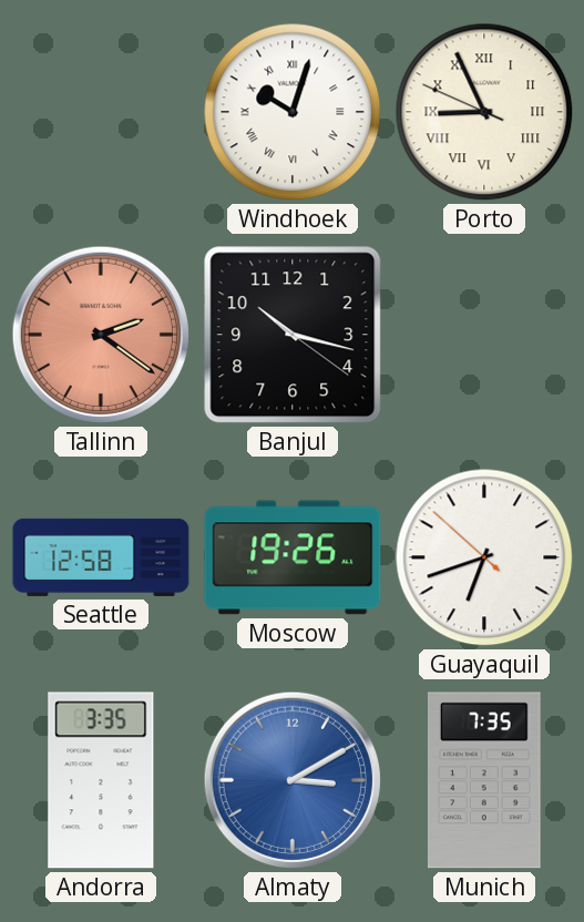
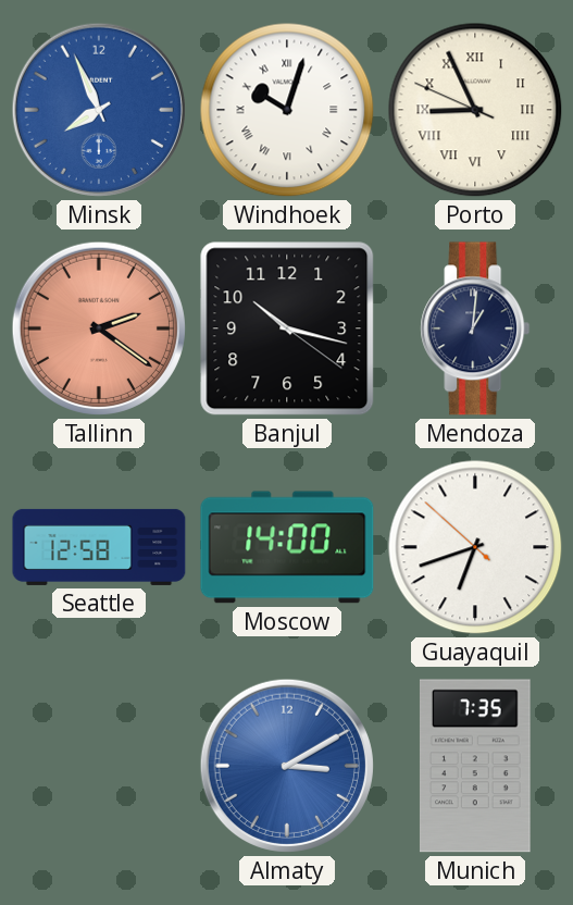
Minsk: none -> 7:56
Mendoza: none -> 1:01
Moscow: 19:26 -> 14:00
Andorra: 3:35 -> none
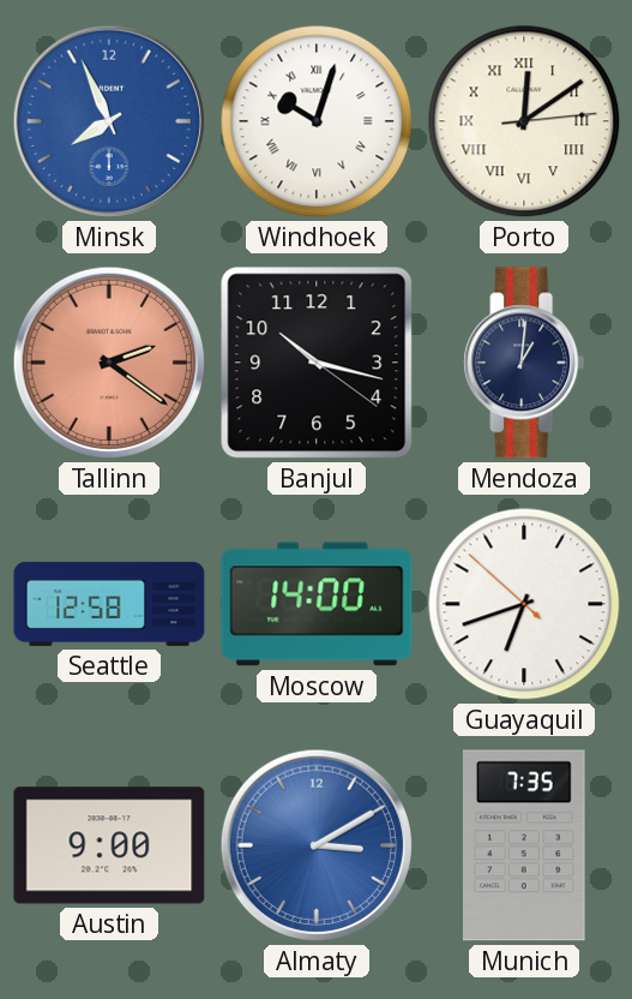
Porto: 8:55 -> 12:09
Austin: none -> 9:00
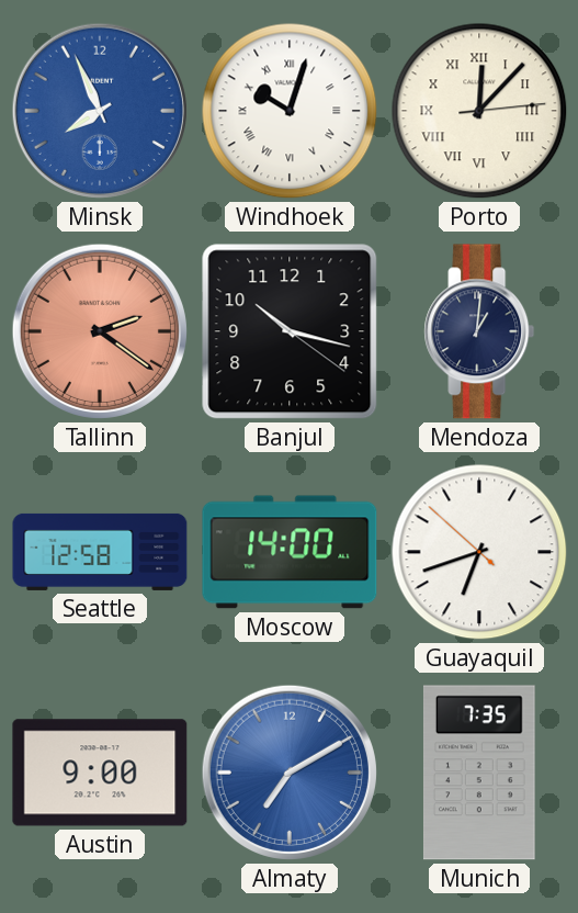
Porto: 12:09 -> 12:07
Almaty: 3:10 -> 7:10
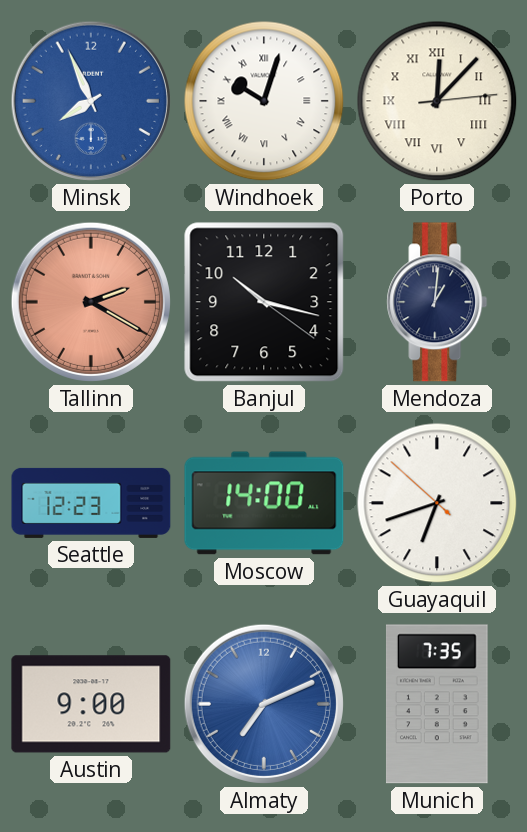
Tallinn: 2:21 -> 2:20
Seattle: 12:58 -> 12:23
Almaty: 7:10 -> 7:11
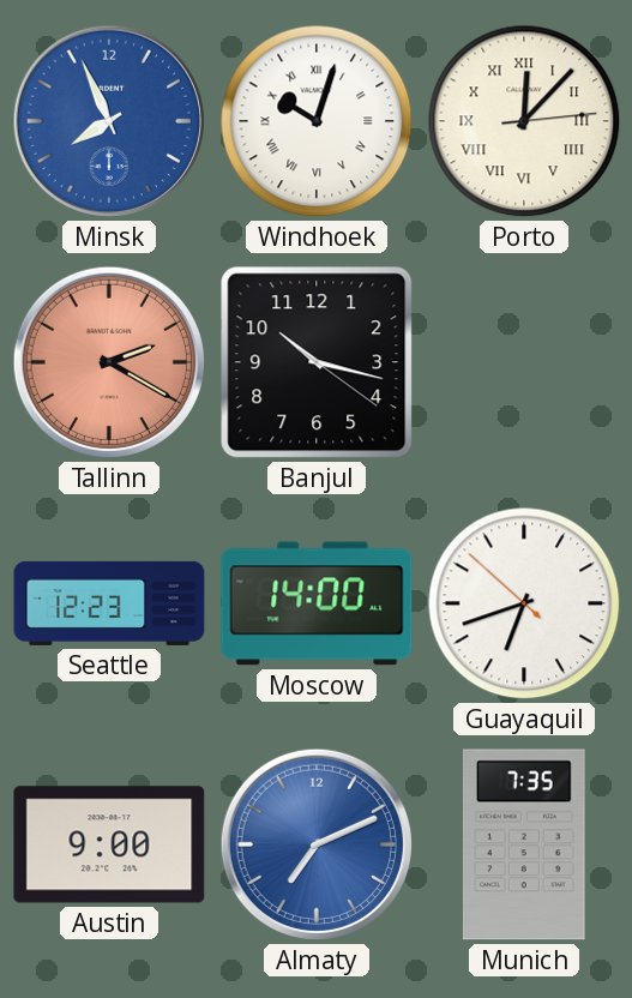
Mendoza: 1:01 -> none
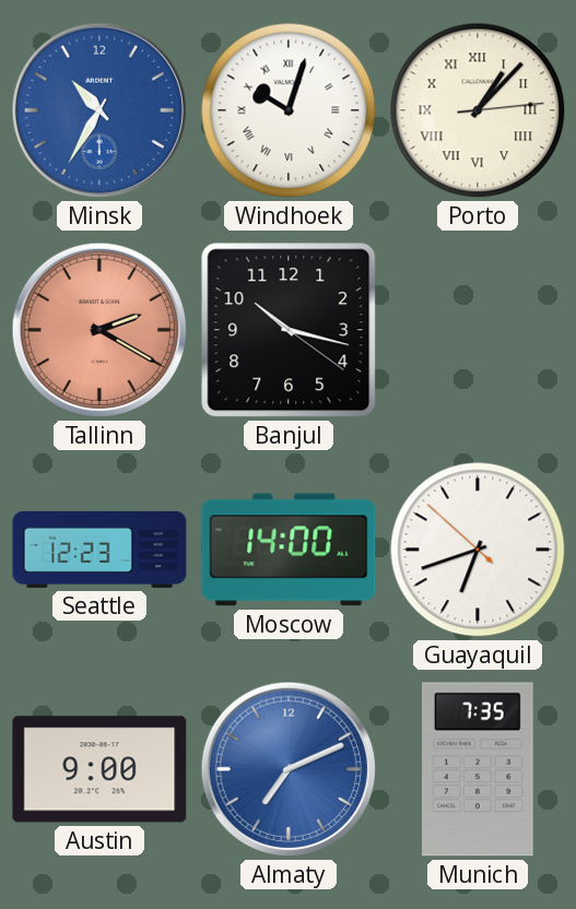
Minsk: 7:56 -> 10:35
Porto: 12:07 -> 1:07
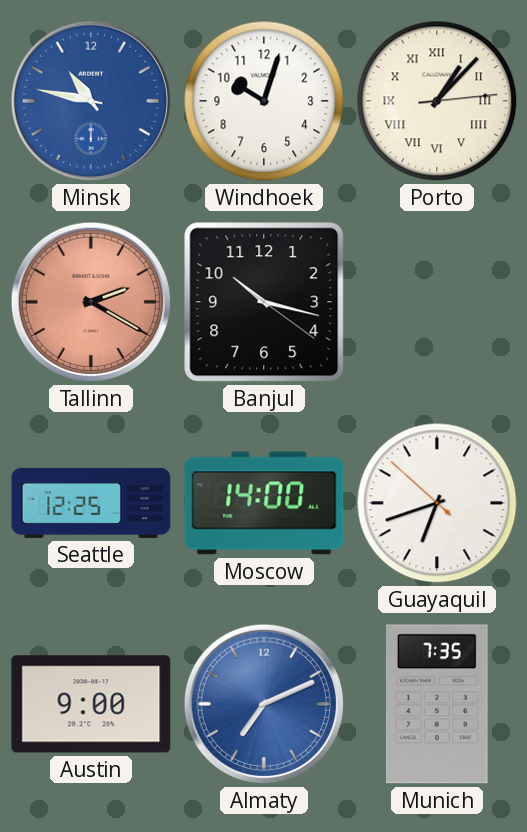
Minsk: 10:35 -> 10:47
Windhoek numerals: Roman -> Arabic
Seattle: 12:23 -> 12:25
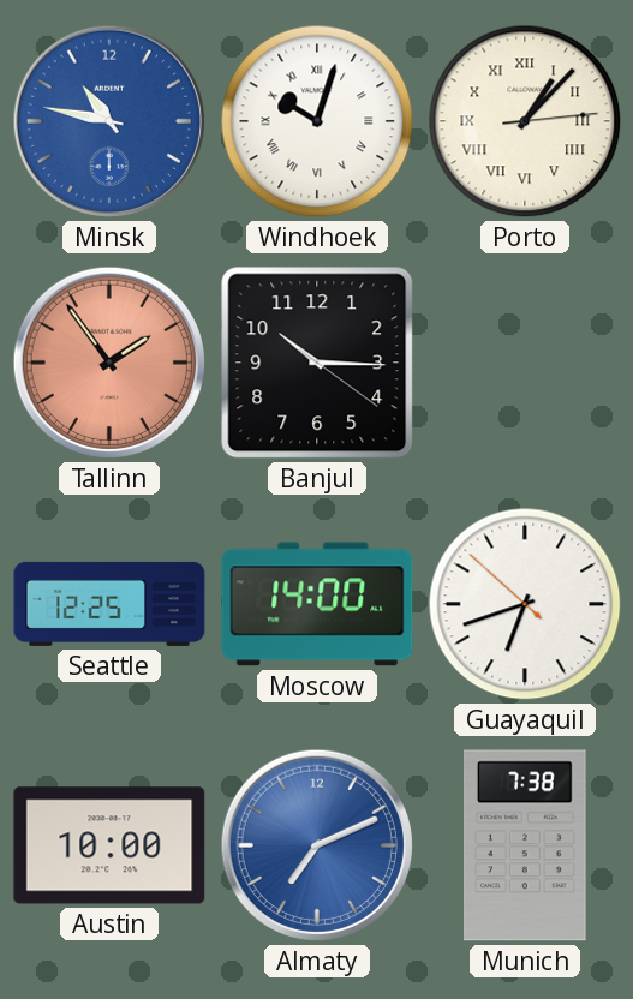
Windhoek numerals: Arabic -> Roman
Tallinn: 2:20 -> 1:54
Banjul: 10:17 -> 10:15
Austin: 9:00 -> 10:00
Munich: 7:35 -> 7:38
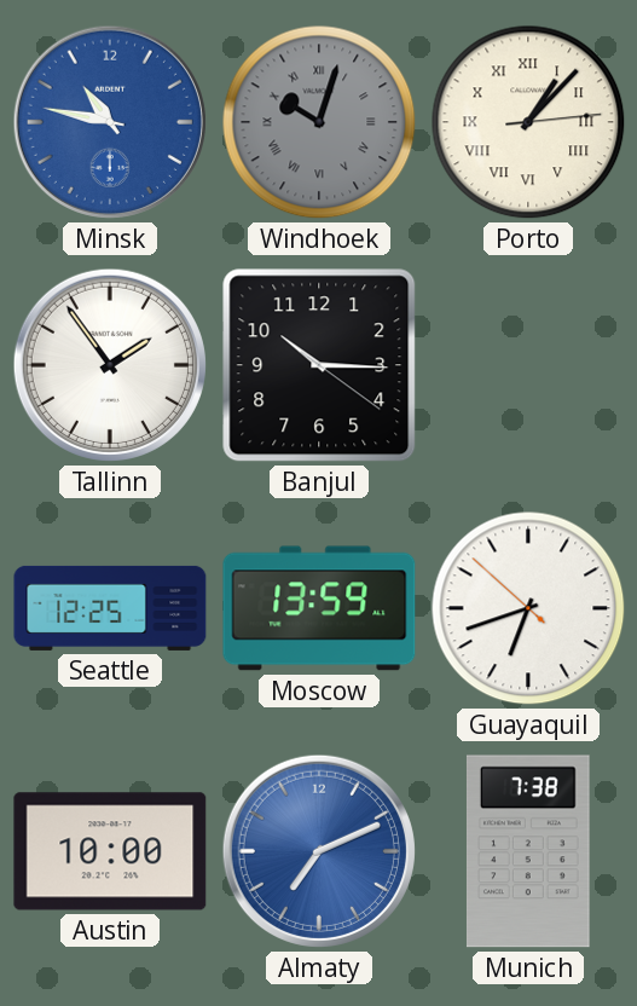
Windhoek dial: white -> grey
Tallinn dial: salmon -> white
Moscow: 14:00 -> 13:59
